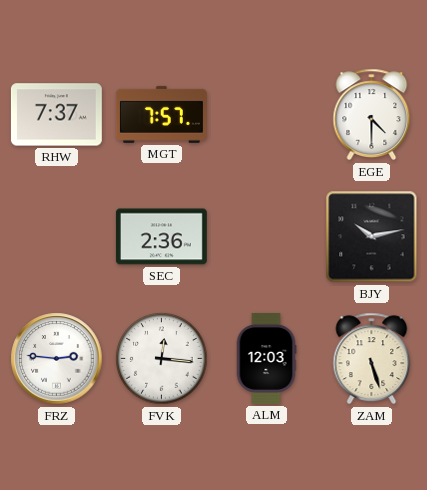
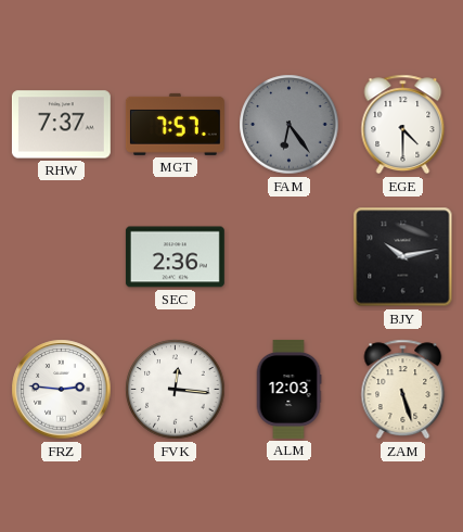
FAM: none -> 6:24
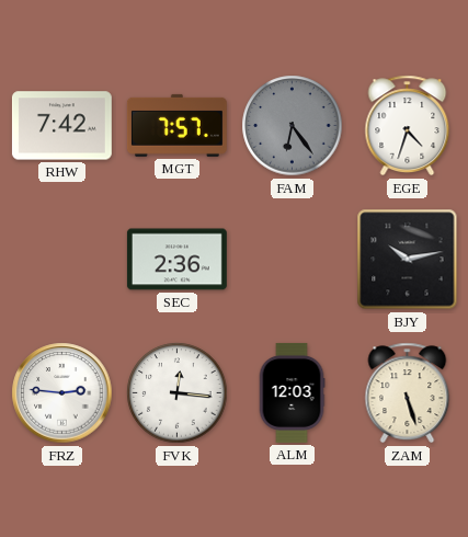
RHW: 7:37 -> 7:42
EGE: 4:30 -> 4:33
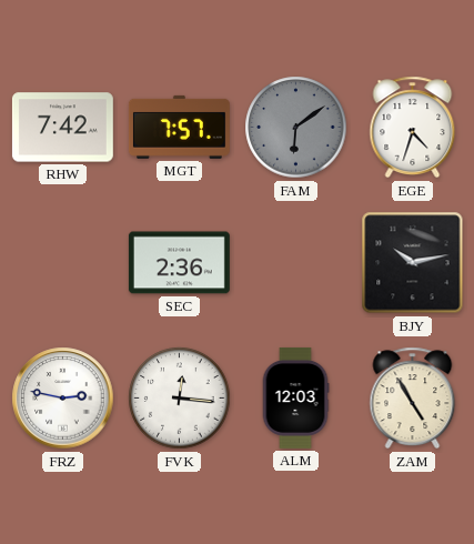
FAM: 6:24 -> 6:09
FRZ: 2:46 -> 2:47
ZAM: 5:27 -> 4:55
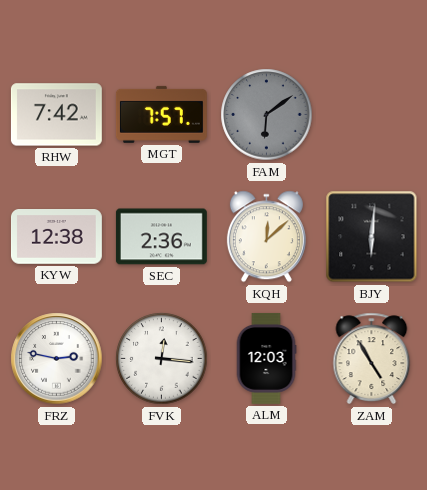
EGE: 4:33 -> none
KYW: none -> 12:38
KQH: none -> 12:08
BJY: 10:13 -> 6:01
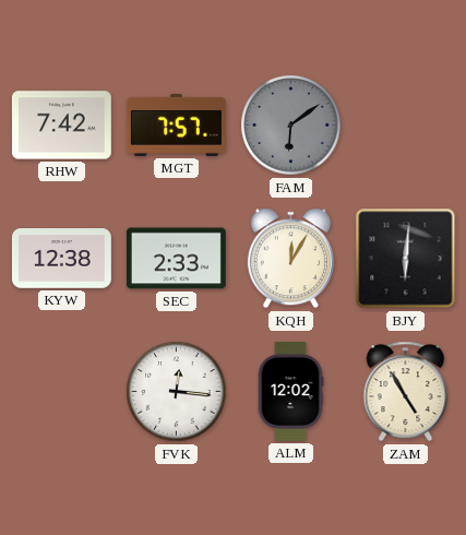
SEC: 2:36 -> 2:33
KQH: 12:08 -> 12:05
FRZ: 2:47 -> none
ALM: 12:03 -> 12:02
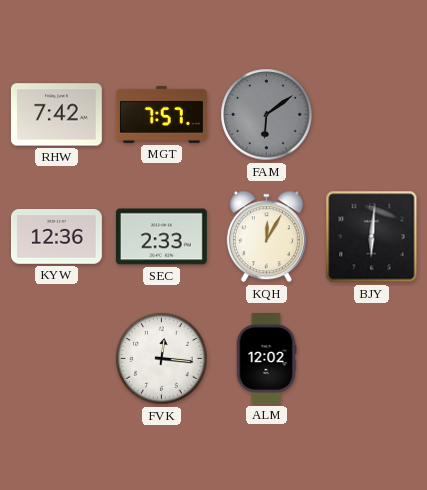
KYW: 12:38 -> 12:36
ZAM: 4:55 -> none
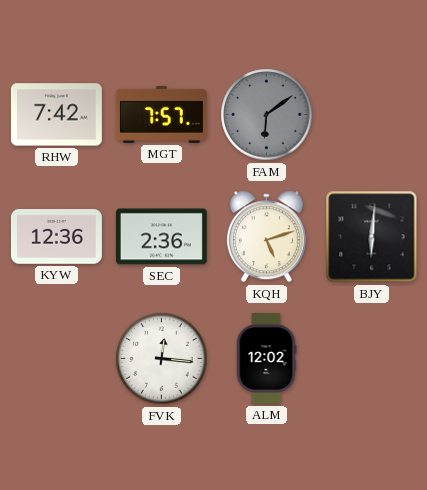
SEC: 2:33 -> 2:36
KQH: 12:05 -> 5:12
